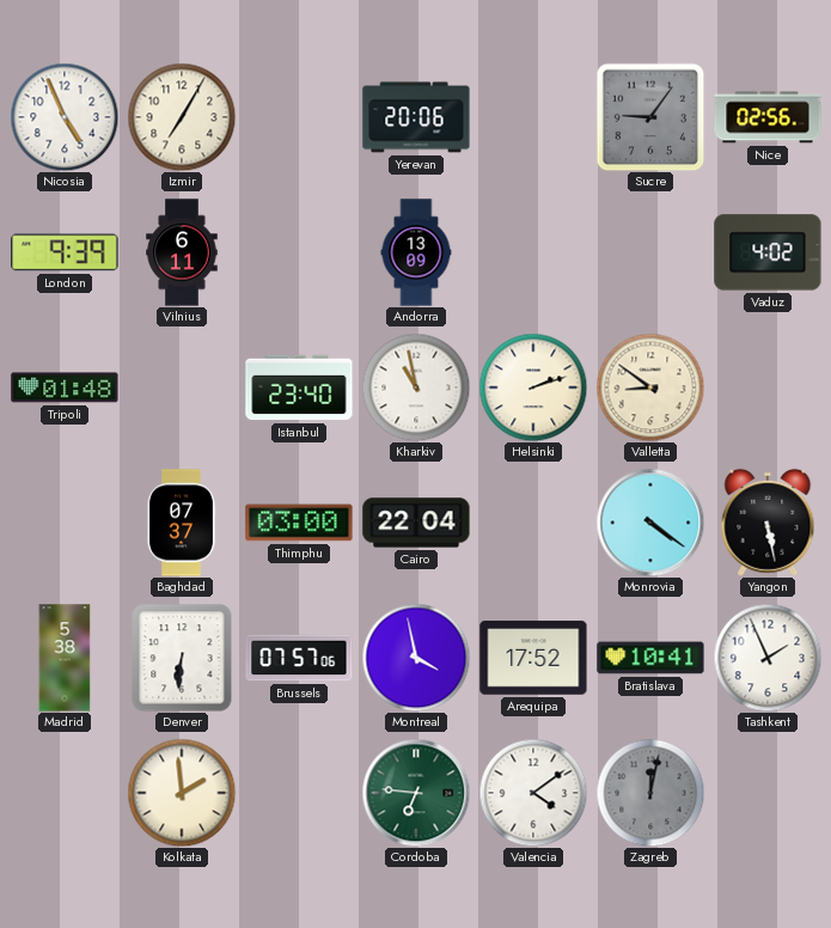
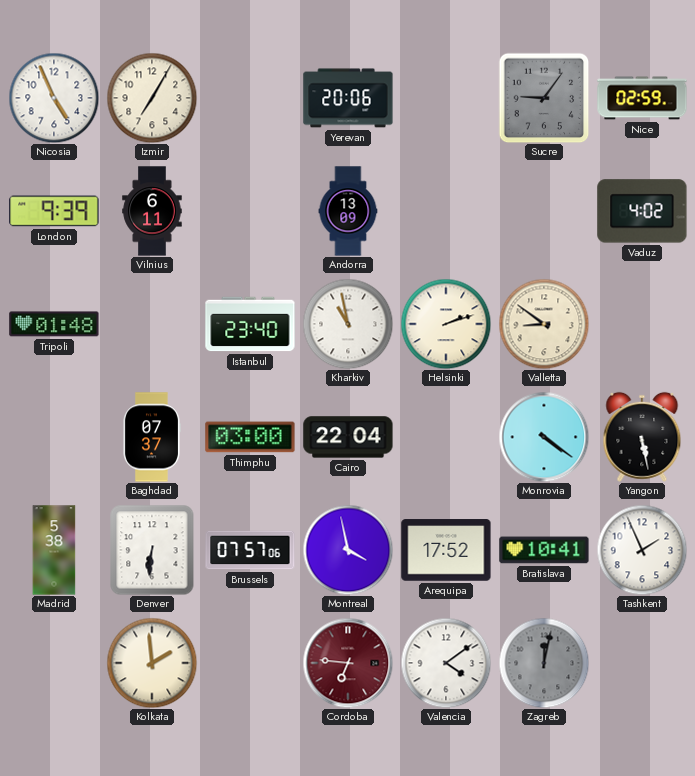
Nice: 02:56 -> 02:59
Cordoba dial: green -> burgundy
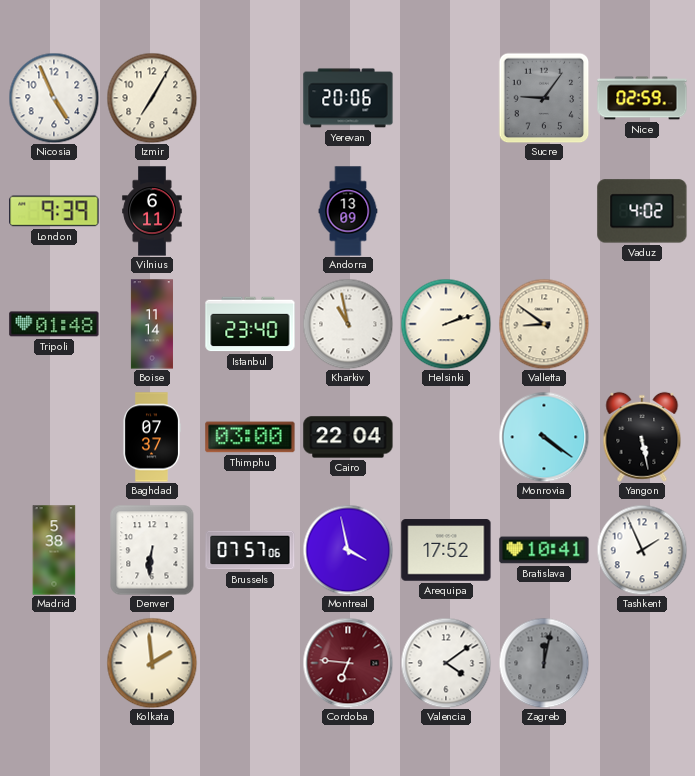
Boise: none -> 11:14
